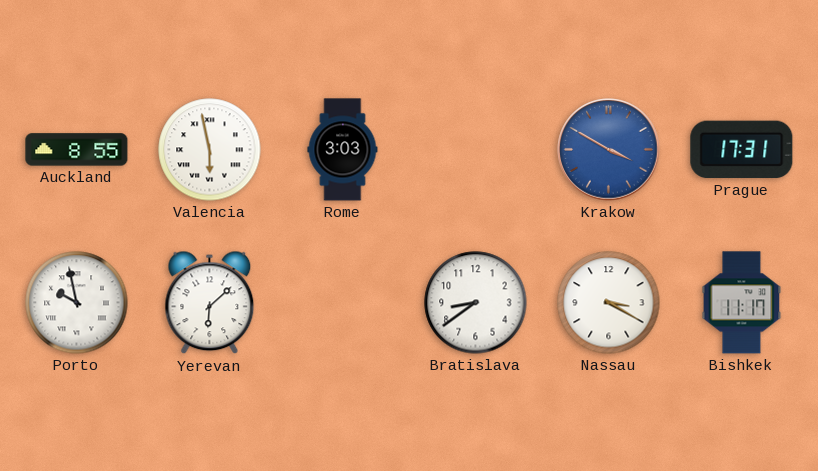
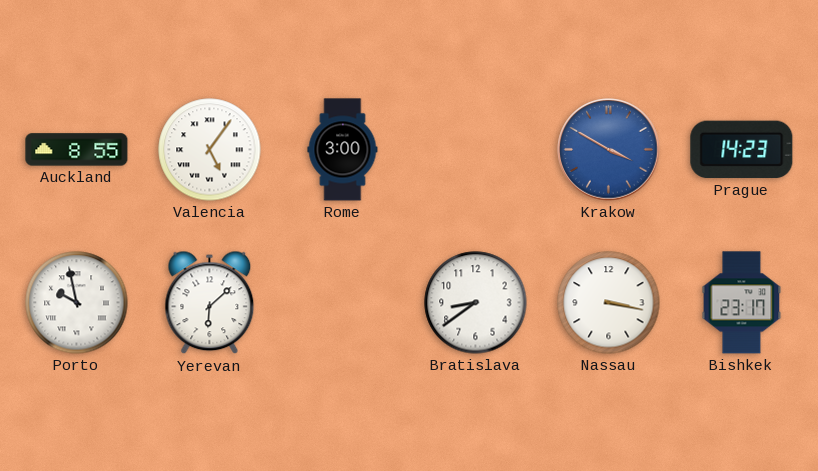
Valencia: 5:58 -> 5:06
Rome: 3:03 -> 3:00
Prague: 17:31 -> 14:23
Nassau: 3:20 -> 3:17
Bishkek: 11:17 -> 23:17
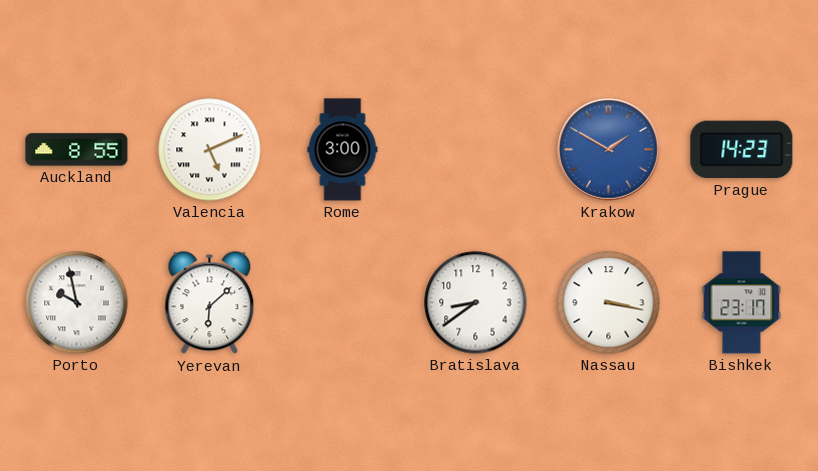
Valencia: 5:06 -> 5:11
Krakow: 3:50 -> 1:50
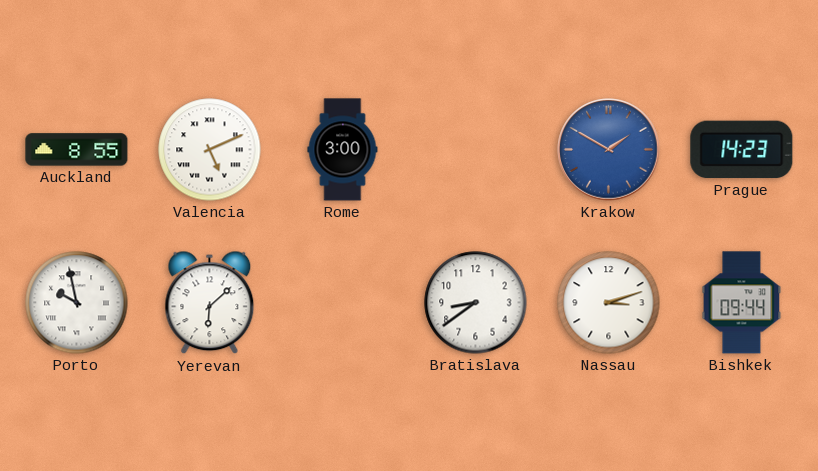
Nassau: 3:17 -> 3:12
Bishkek: 23:17 -> 09:44
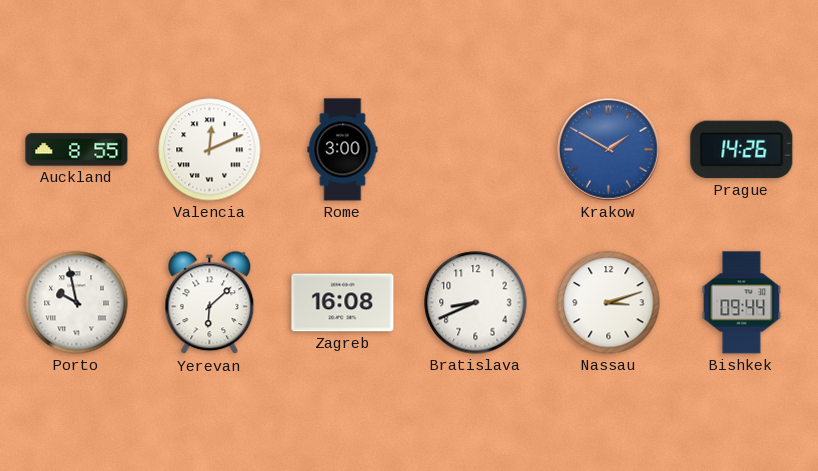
Valencia: 5:11 -> 12:11
Prague: 14:23 -> 14:26
Zagreb: none -> 16:08
Bratislava: 8:39 -> 8:41
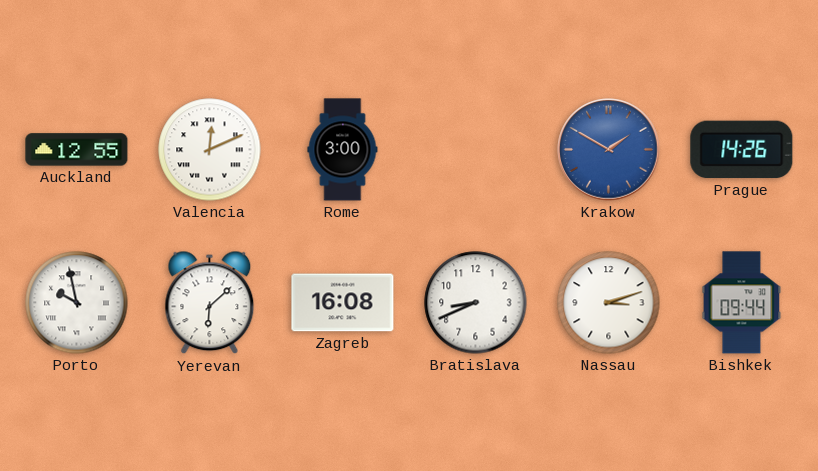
Auckland: 8:55 -> 12:55
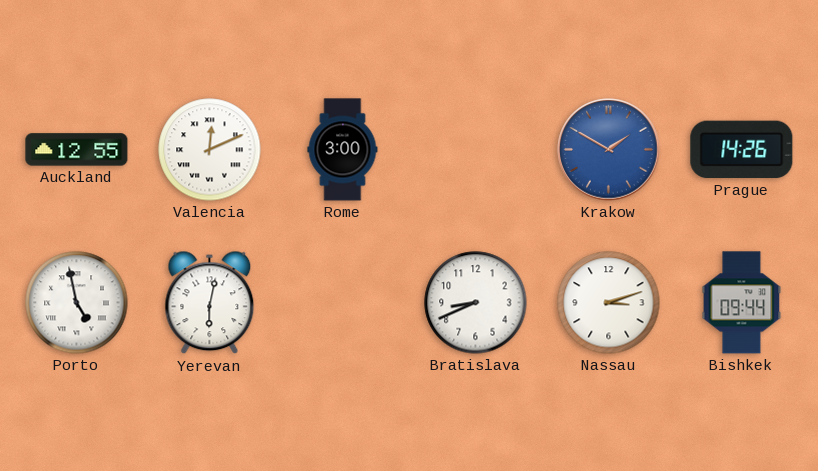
Porto: 9:58 -> 4:58
Yerevan: 6:08 -> 6:02
Zagreb: 16:08 -> none
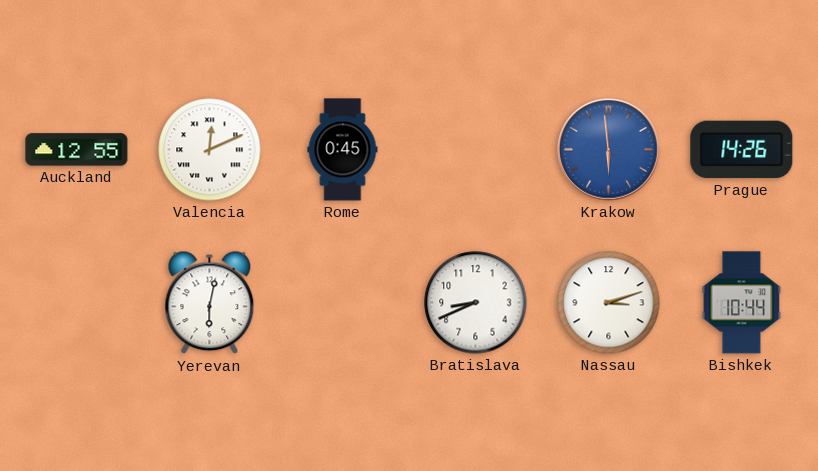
Rome: 3:00 -> 0:45
Krakow: 1:50 -> 5:59
Porto: 4:58 -> none
Bishkek: 09:44 -> 10:44
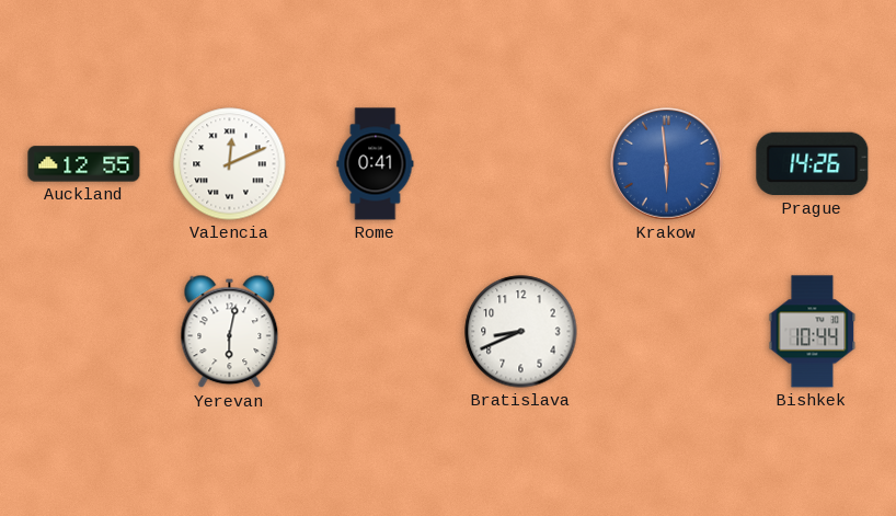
Rome: 0:45 -> 0:41
Nassau: 3:12 -> none
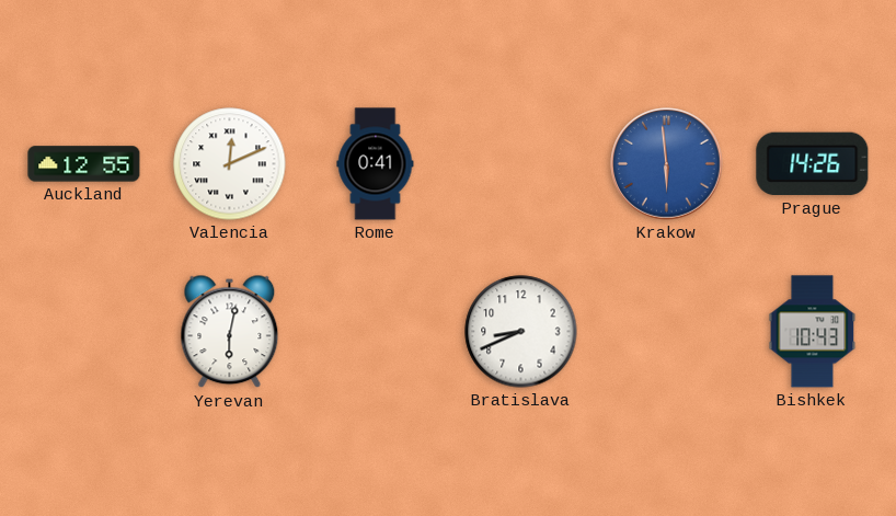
Bishkek: 10:44 -> 10:43
